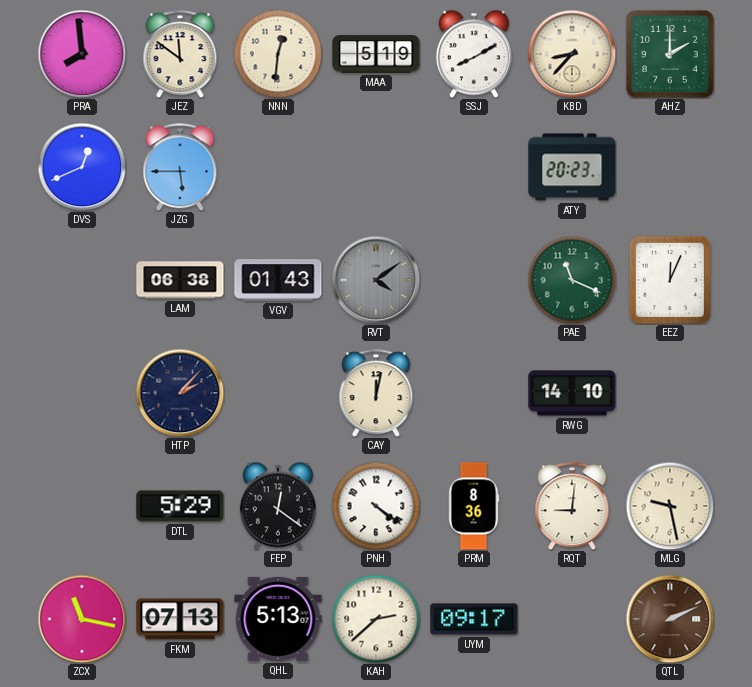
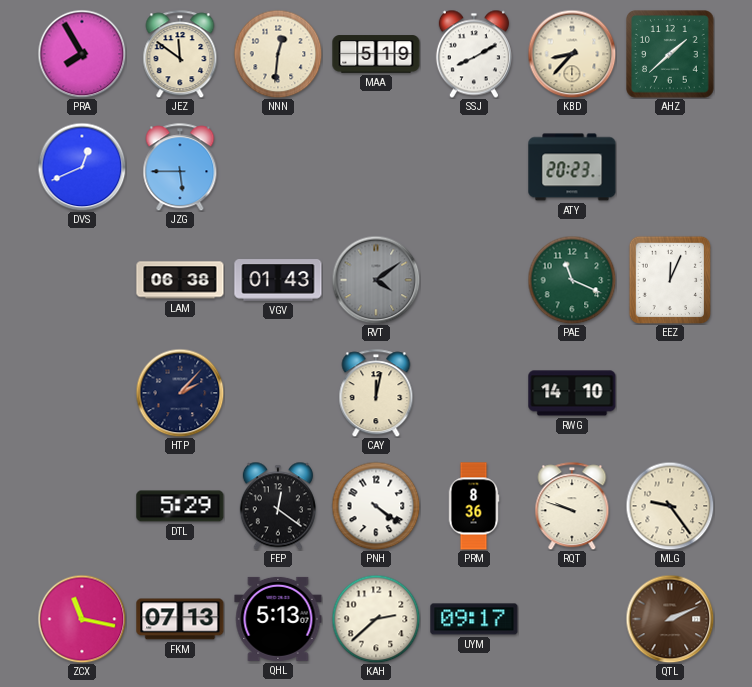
PRA: 7:59 -> 7:55
AHZ: 2:00 -> 1:38
RQT: 9:01 -> 9:48
MLG: 9:28 -> 9:24
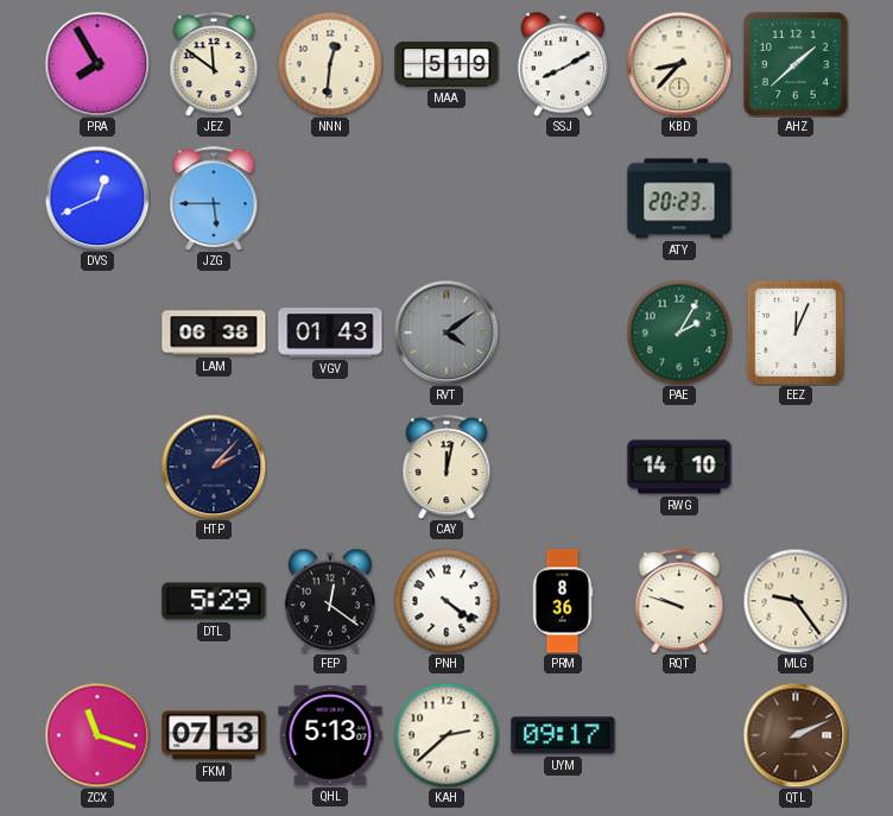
PAE: 11:19 -> 2:05
ZCX: 11:17 -> 11:18
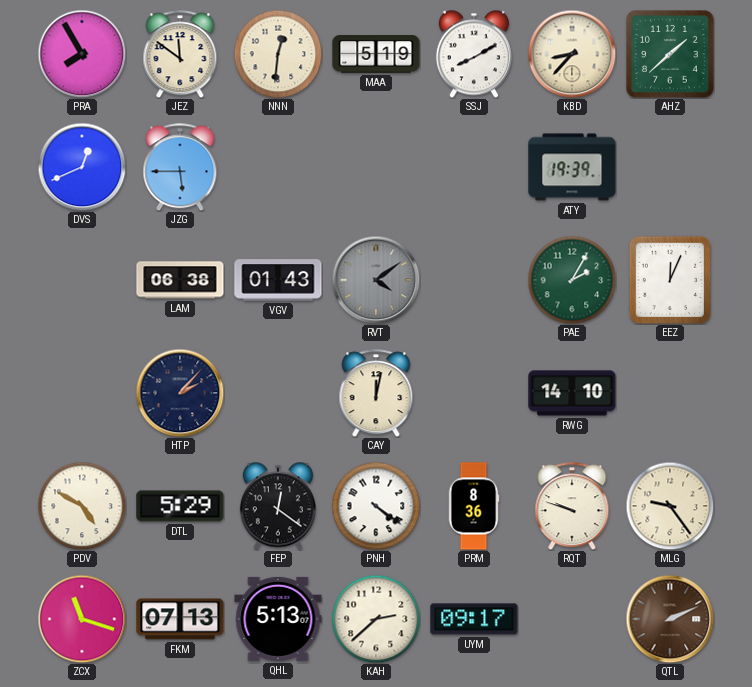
ATY: 20:23 -> 19:39
PDV: none -> 4:50
